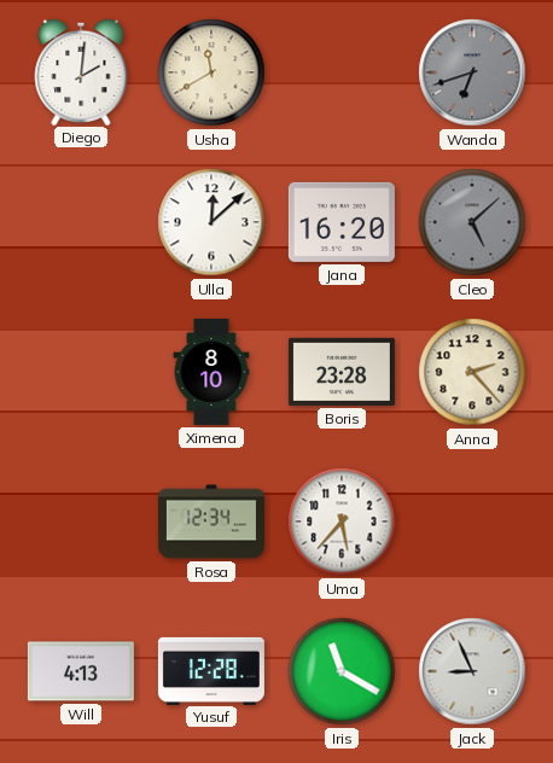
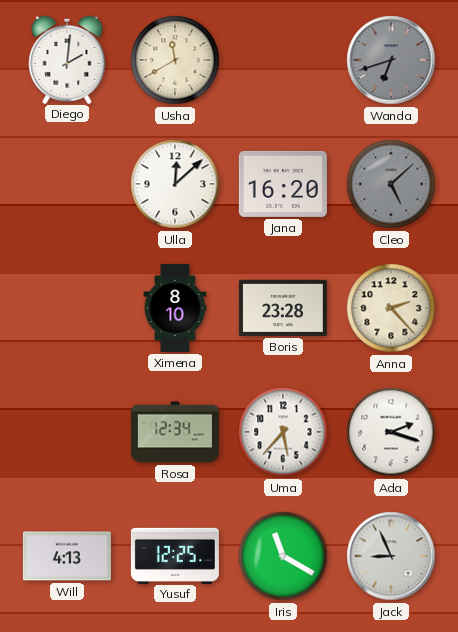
Ada: none -> 2:18
Yusuf: 12:28 -> 12:25
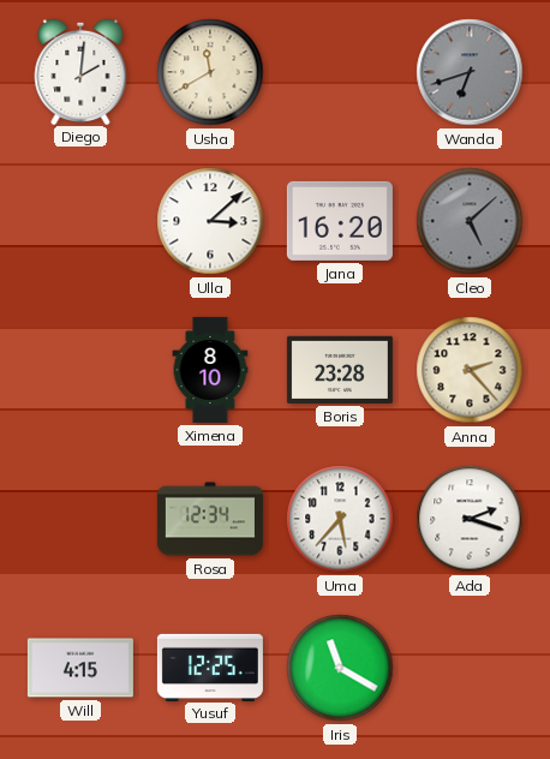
Ulla: 12:08 -> 3:08
Will: 4:13 -> 4:15
Jack: 8:56 -> none
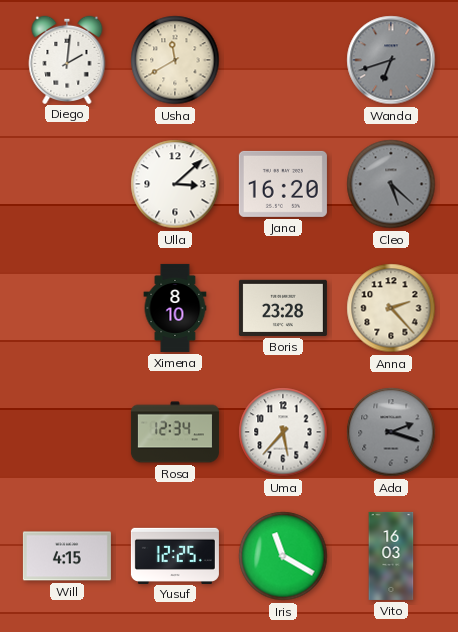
Cleo: 5:08 -> 5:22
Ada dial: white -> grey
Vito: none -> 16:03
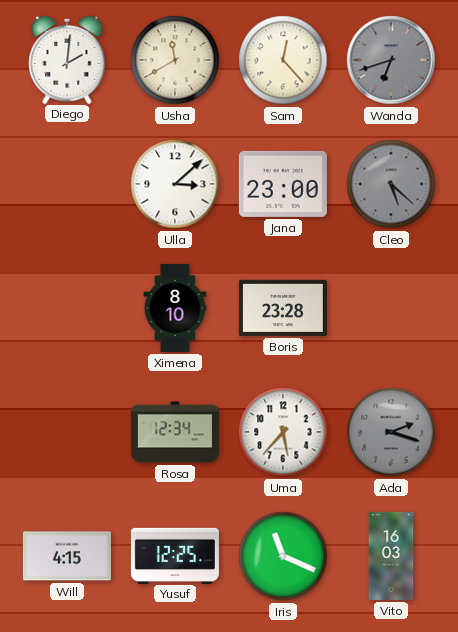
Sam: none -> 12:23
Jana: 16:20 -> 23:00
Anna: 2:23 -> none
Iris: 11:20 -> 11:19
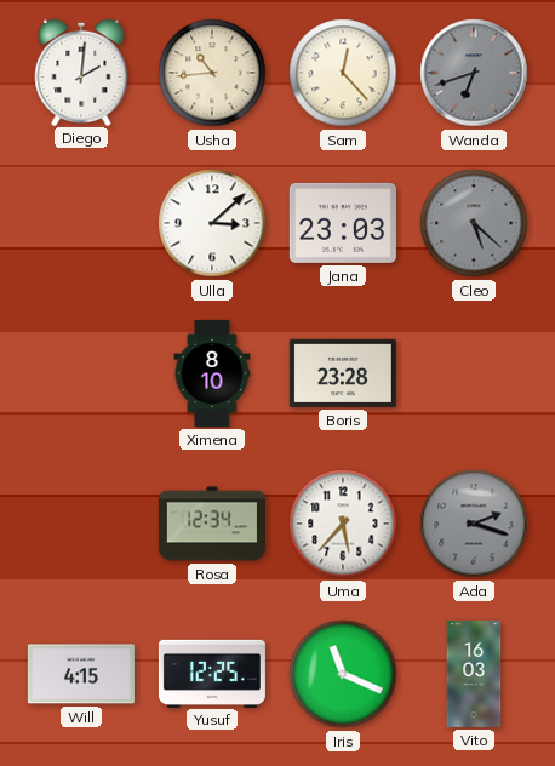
Usha: 11:40 -> 10:44
Jana: 23:00 -> 23:03
